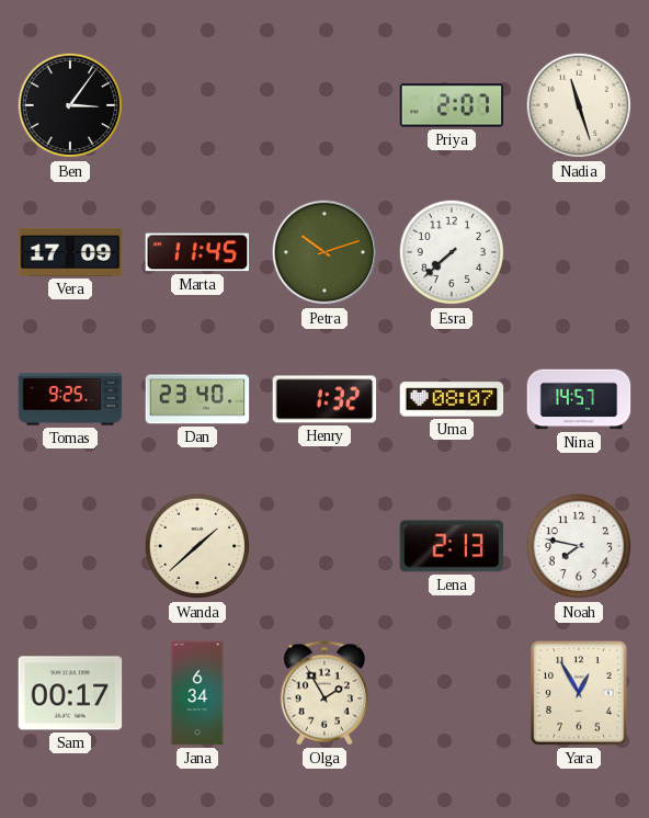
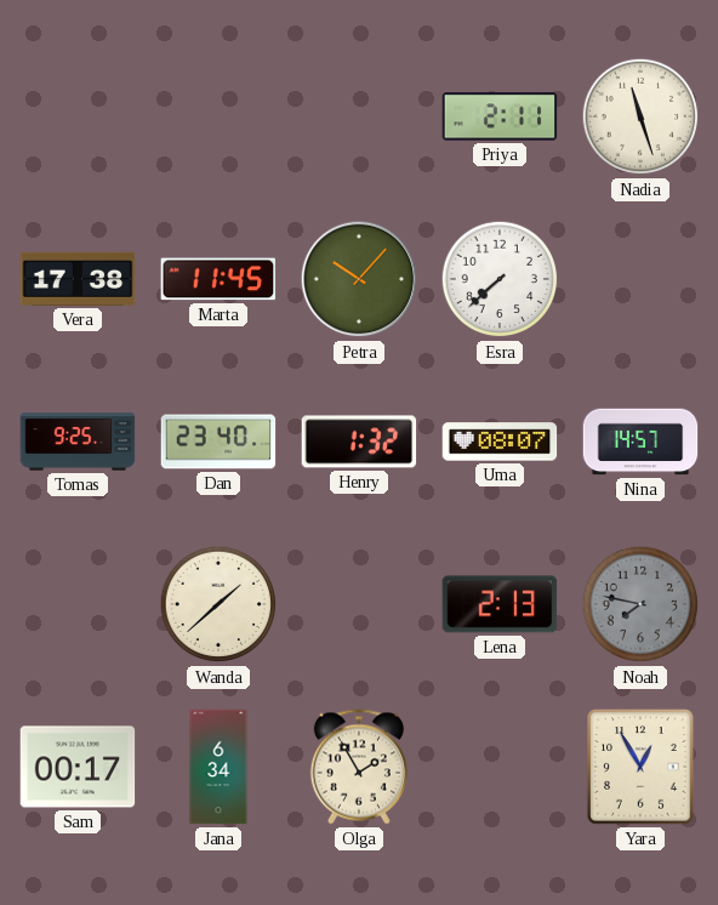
Ben: 3:06 -> none
Priya: 2:07 -> 2:11
Vera: 17:09 -> 17:38
Petra: 10:12 -> 10:07
Noah dial: white -> grey
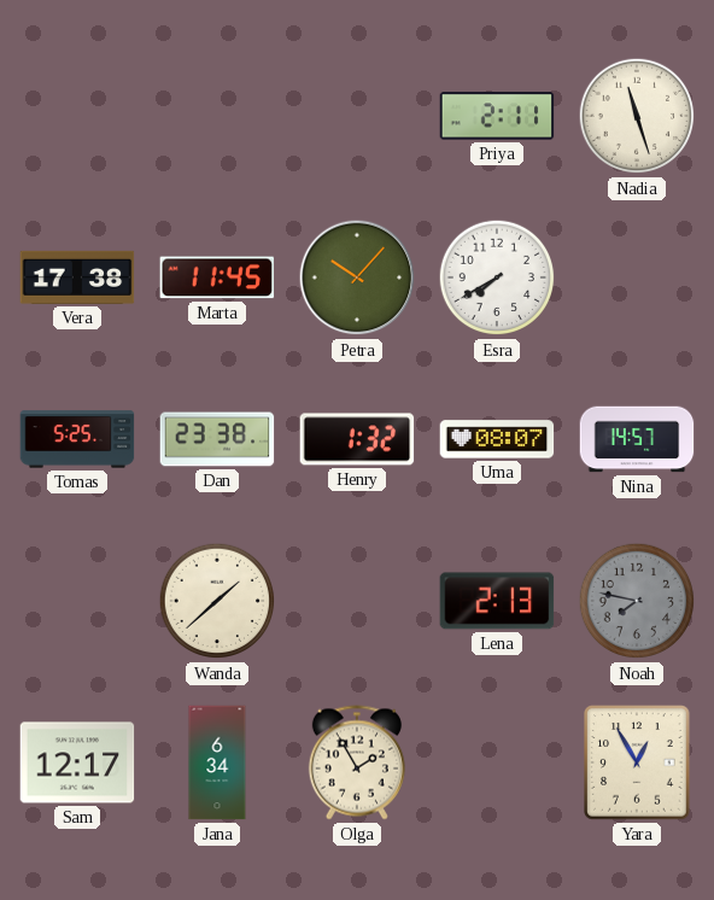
Esra: 7:38 -> 7:40
Tomas: 9:25 -> 5:25
Dan: 23:40 -> 23:38
Sam: 00:17 -> 12:17
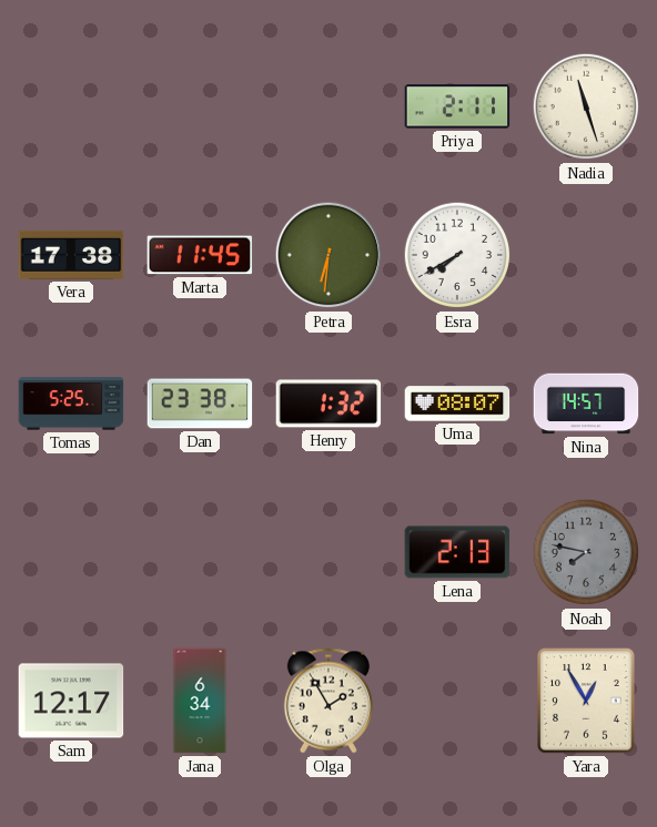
Petra: 10:07 -> 6:31
Wanda: 1:38 -> none
